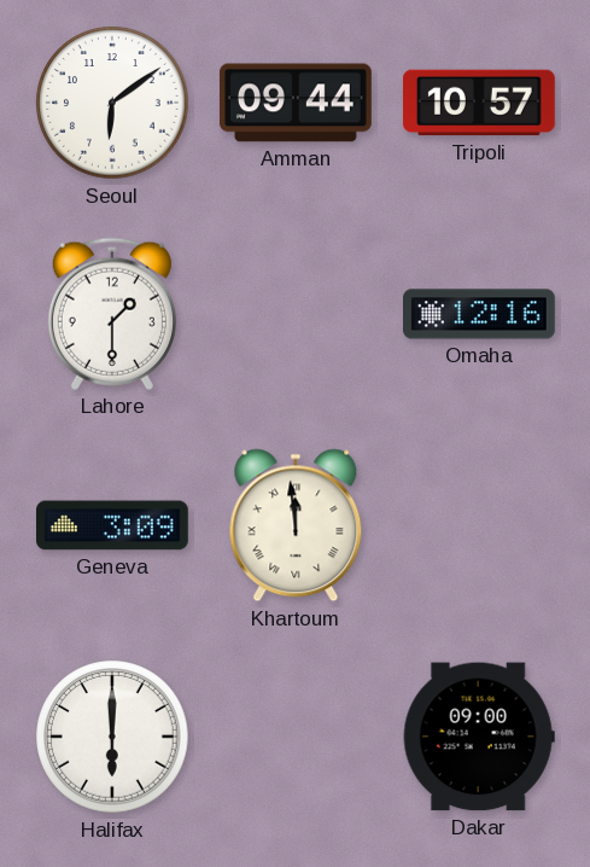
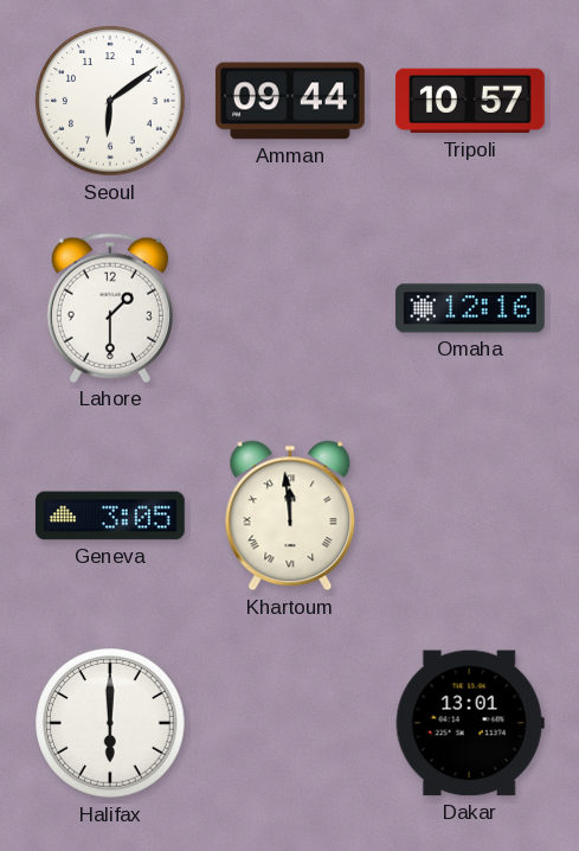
Geneva: 3:09 -> 3:05
Dakar: 09:00 -> 13:01
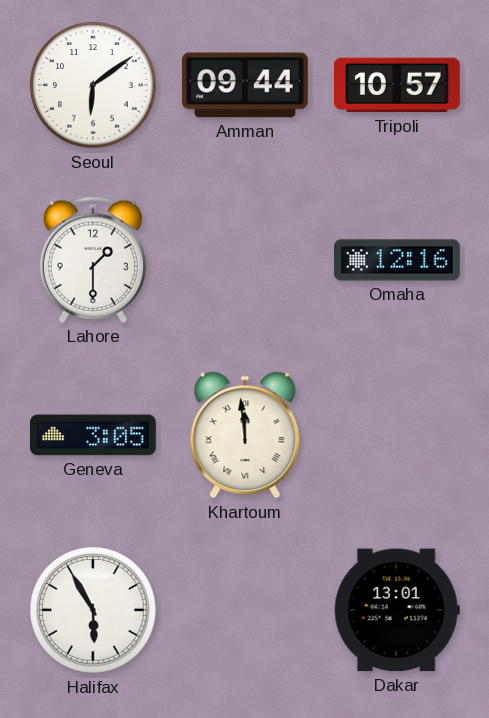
Halifax: 6:00 -> 5:55
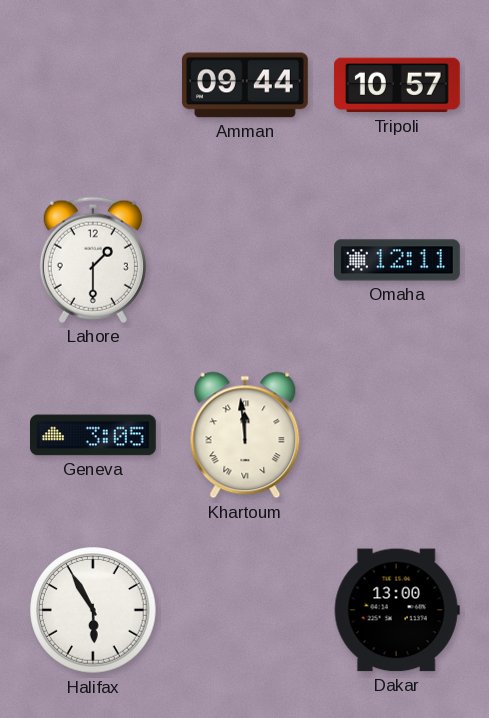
Seoul: 6:09 -> none
Omaha: 12:16 -> 12:11
Dakar: 13:01 -> 13:00
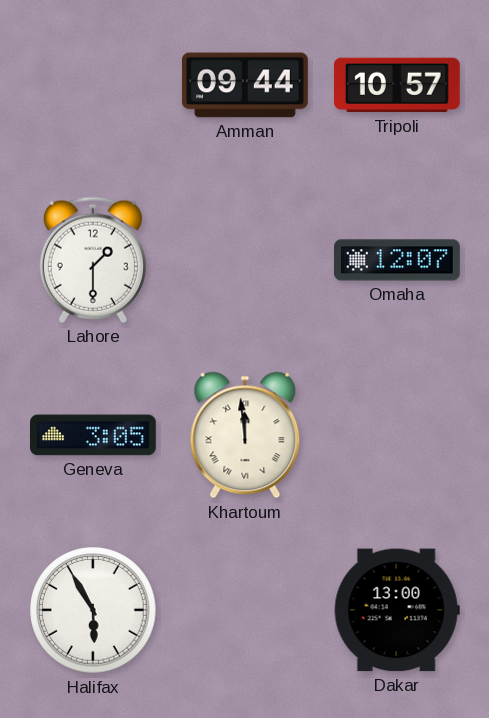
Omaha: 12:11 -> 12:07
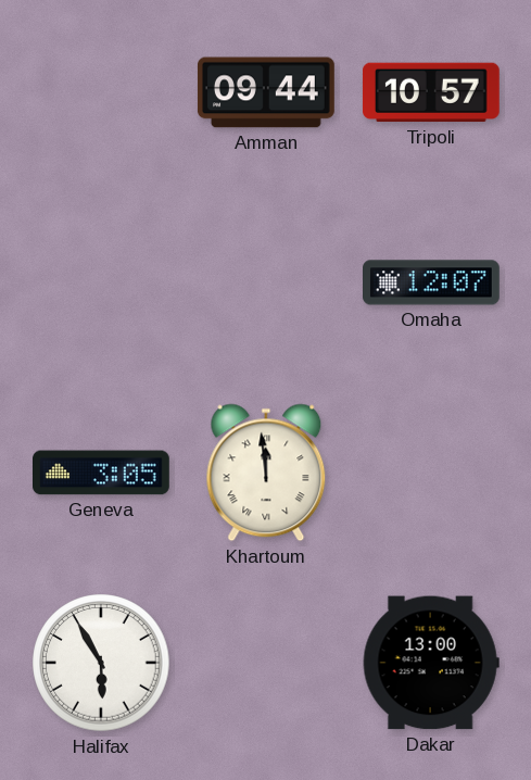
Lahore: 1:30 -> none
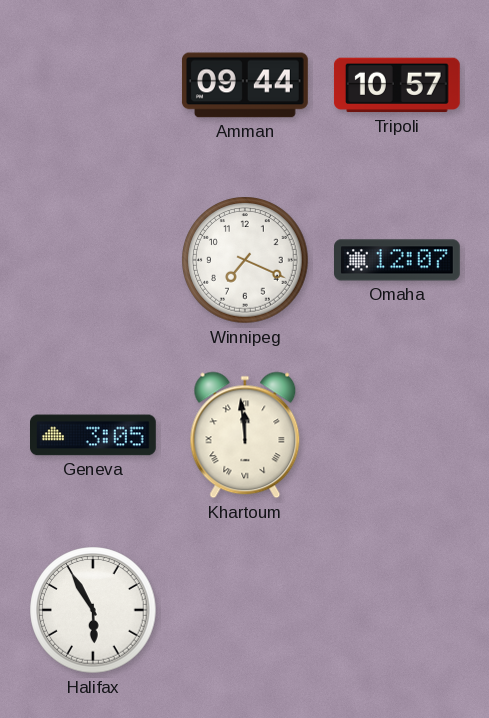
Winnipeg: none -> 7:19
Dakar: 13:00 -> none
